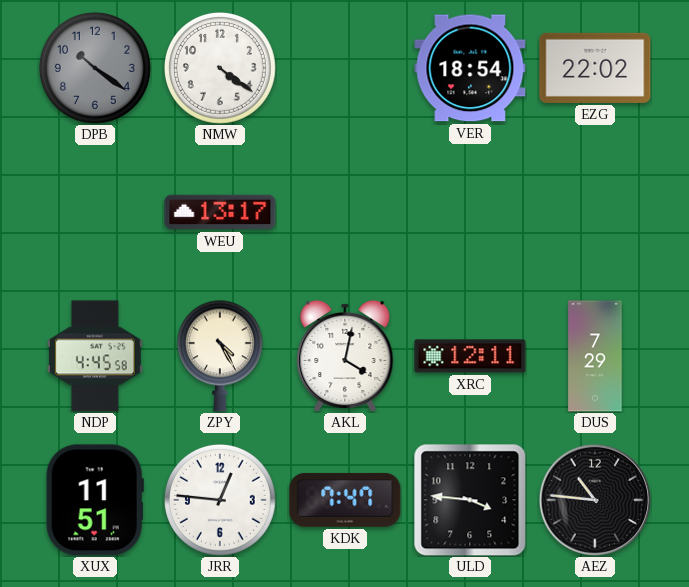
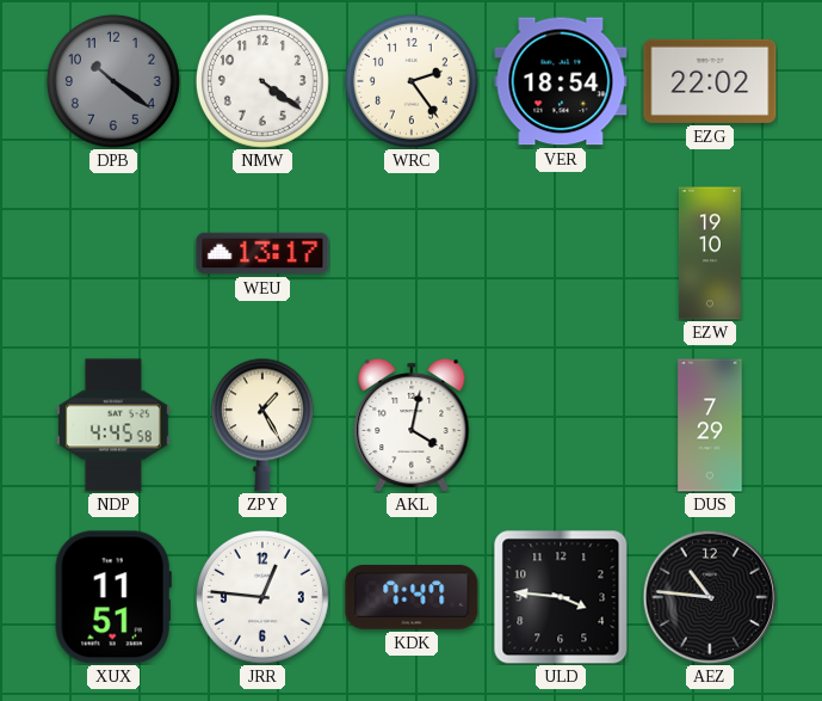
WRC: none -> 2:24
EZW: none -> 19:10
ZPY: 4:25 -> 1:25
XRC: 12:11 -> none
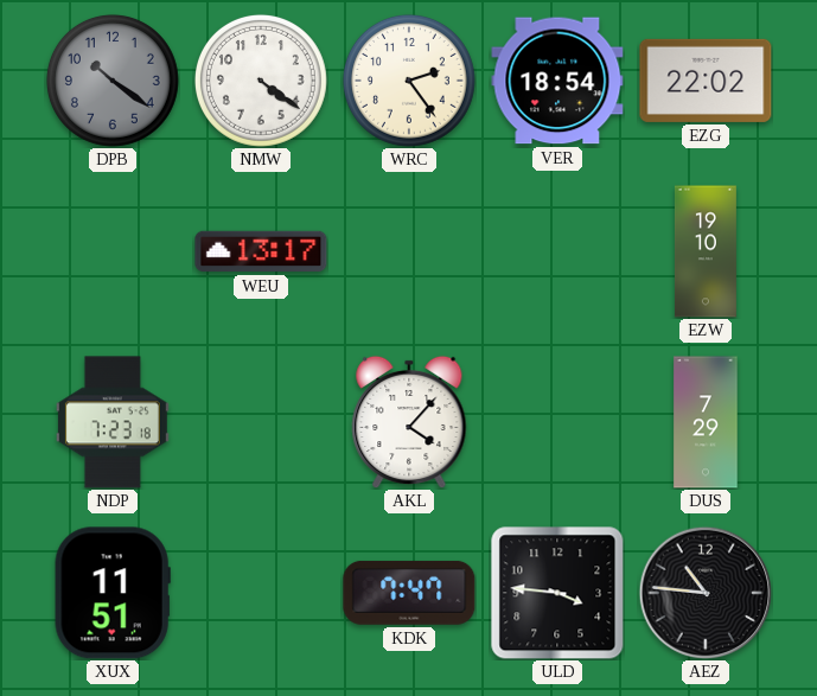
NDP: 4:45 -> 7:23
ZPY: 1:25 -> none
AKL: 4:02 -> 4:07
JRR: 12:46 -> none
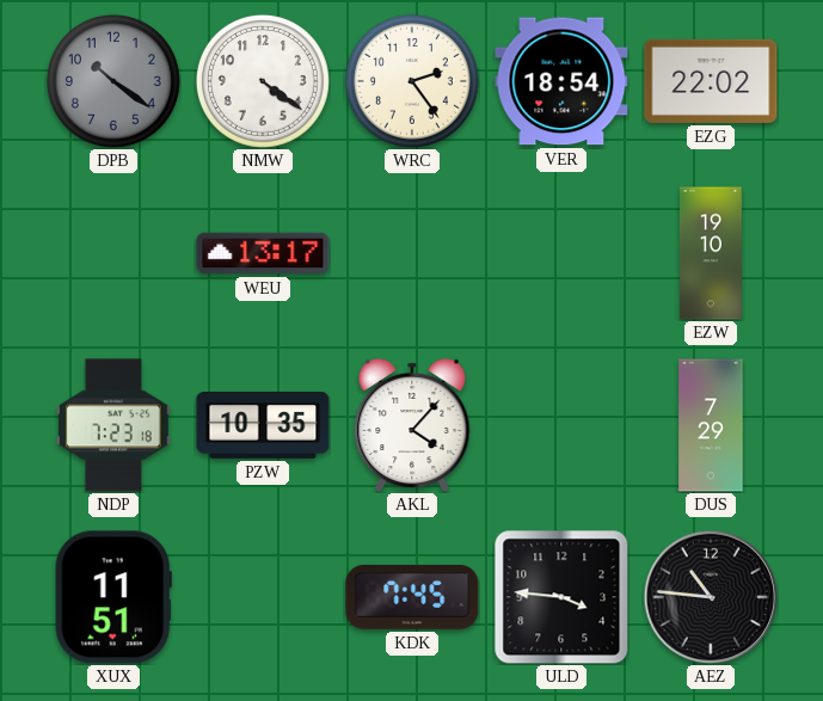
PZW: none -> 10:35
KDK: 7:47 -> 7:45
